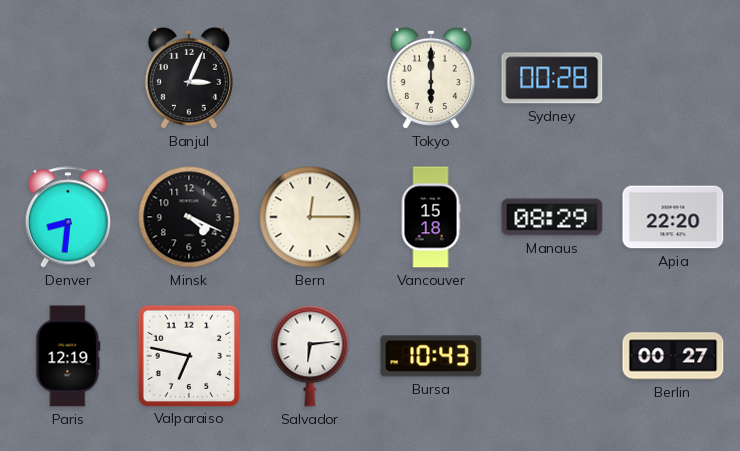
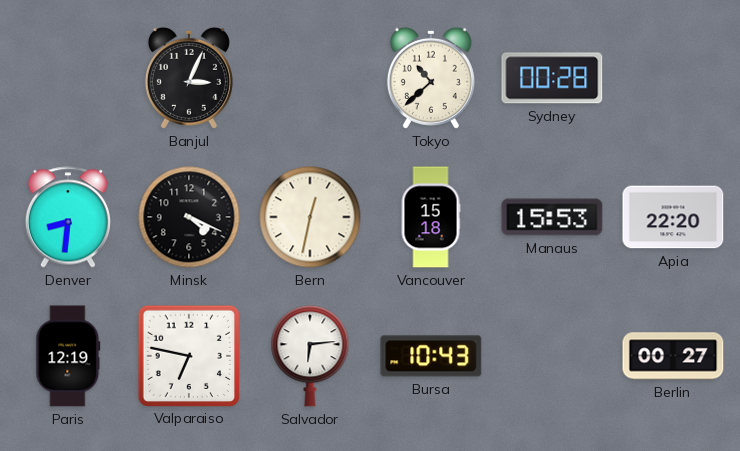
Tokyo: 6:00 -> 10:38
Bern: 12:15 -> 12:32
Manaus: 08:29 -> 15:53
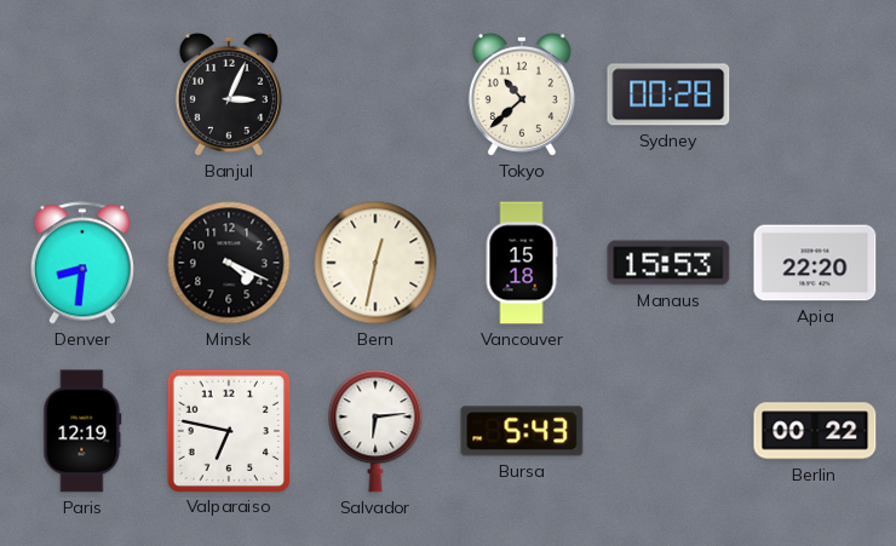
Bursa: 10:43 -> 5:43
Berlin: 00:27 -> 00:22
